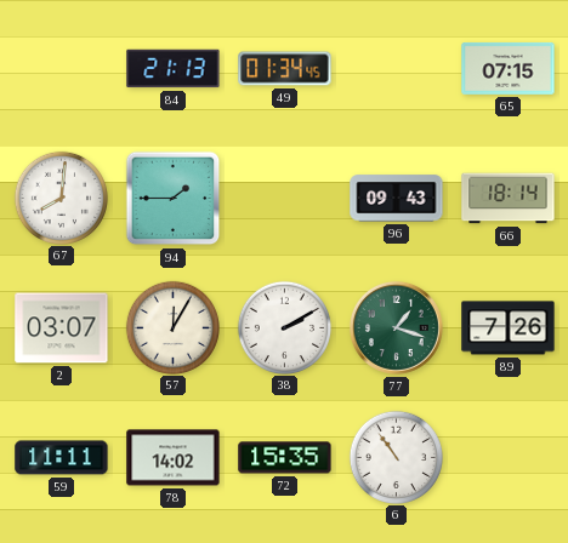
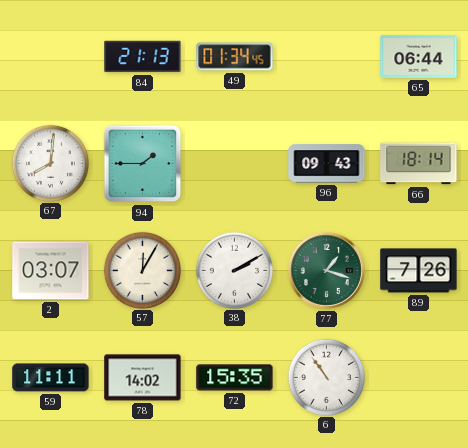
65: 07:15 -> 06:44
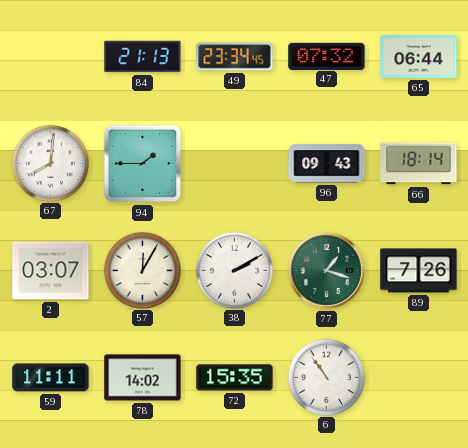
49: 01:34 -> 23:34
47: none -> 07:32
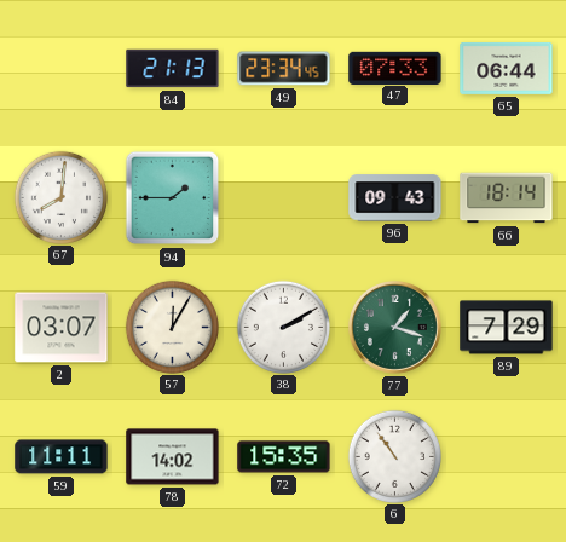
47: 07:32 -> 07:33
89: 7:26 -> 7:29
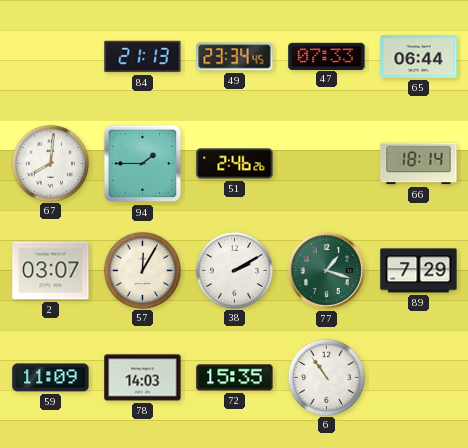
51: none -> 2:46
96: 09:43 -> none
59: 11:11 -> 11:09
78: 14:02 -> 14:03
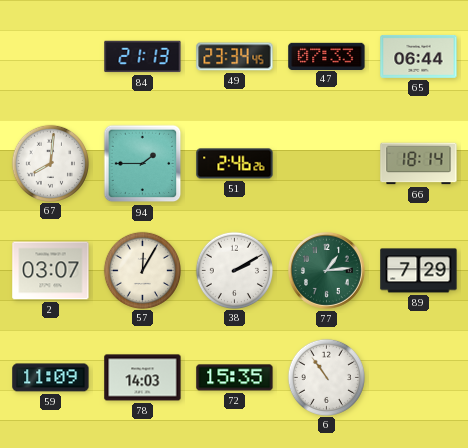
77: 1:18 -> 1:14
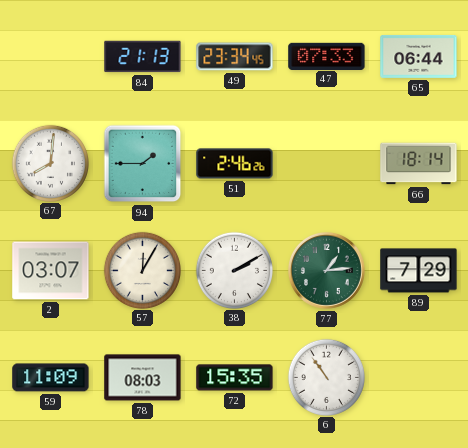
78: 14:03 -> 08:03
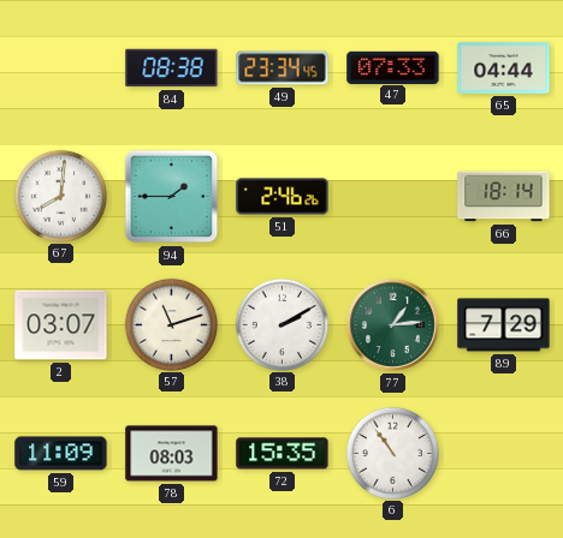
84: 21:13 -> 08:38
65: 06:44 -> 04:44
57: 12:05 -> 11:12
